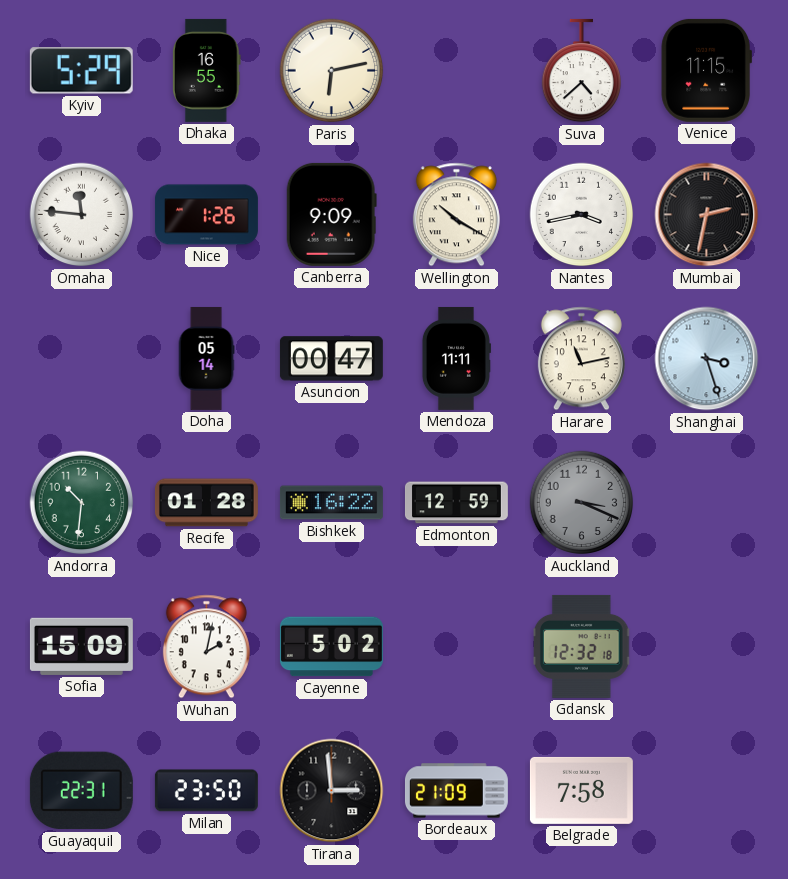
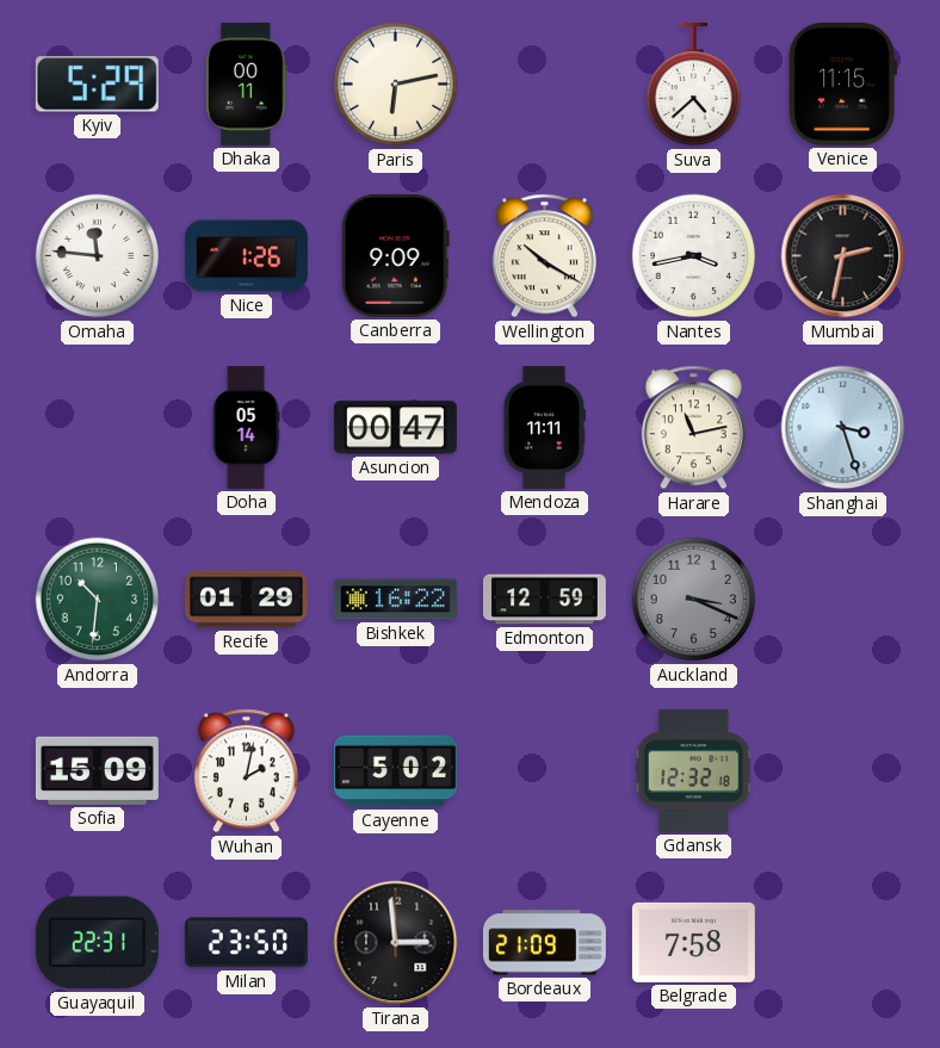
Dhaka: 16:55 -> 00:11
Recife: 01:28 -> 01:29
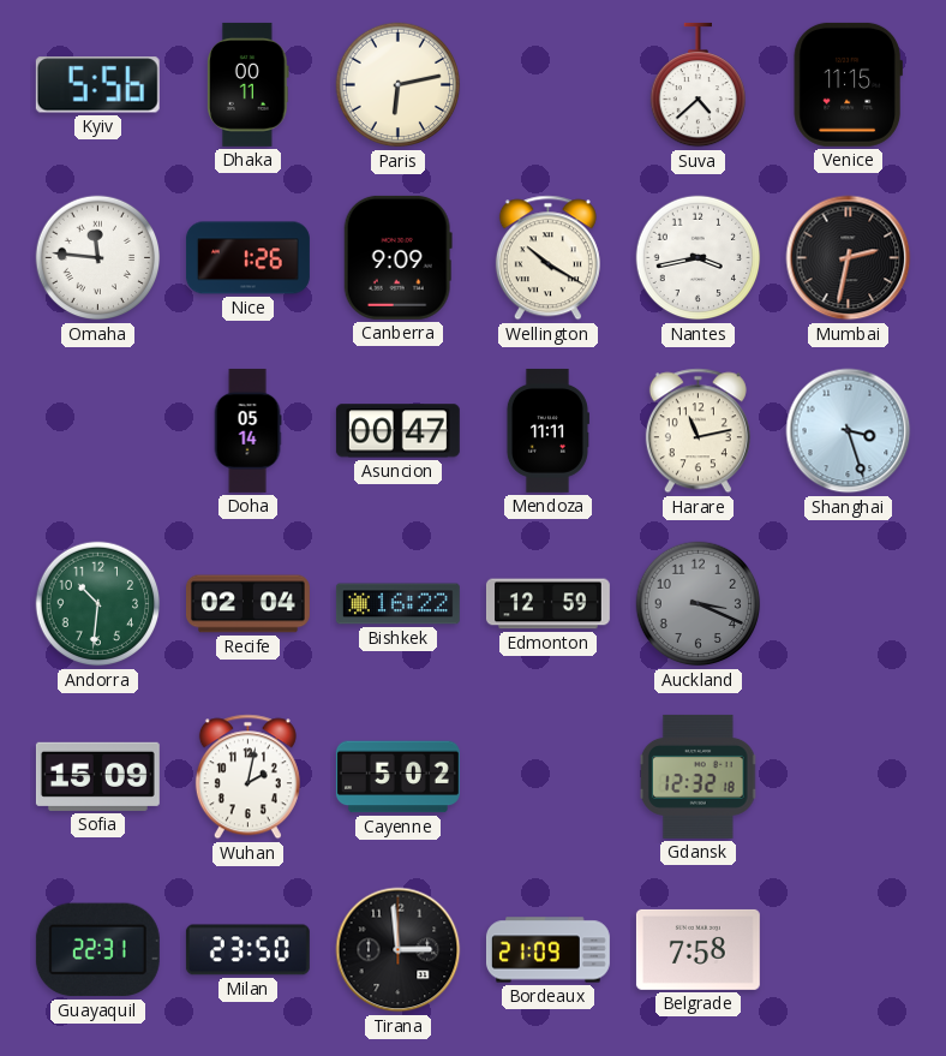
Kyiv: 5:29 -> 5:56
Recife: 01:29 -> 02:04
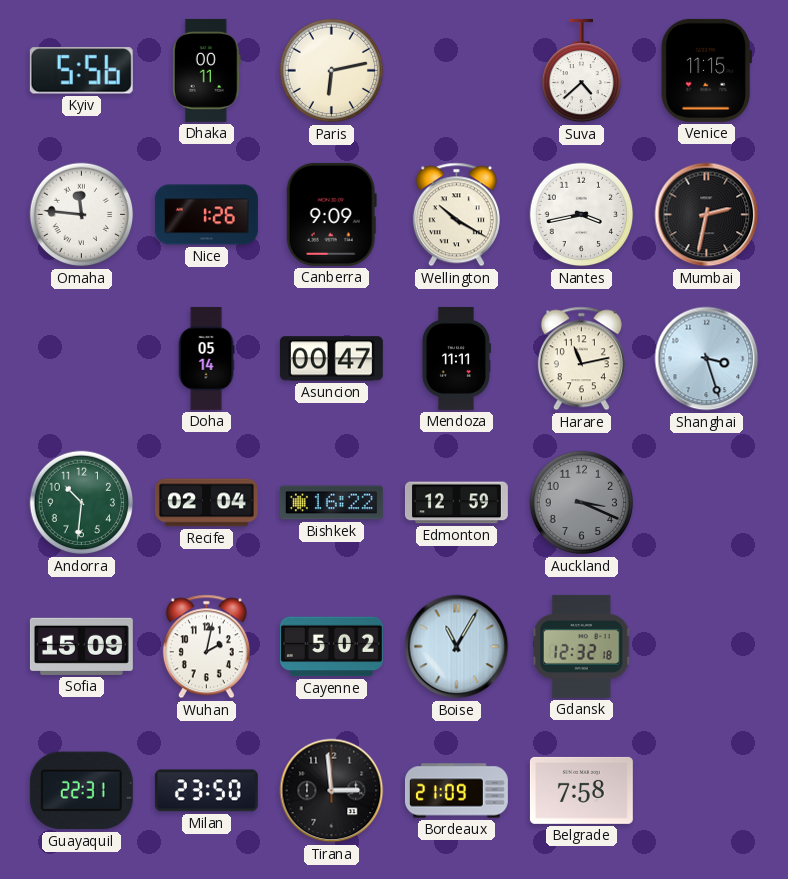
Boise: none -> 11:05
